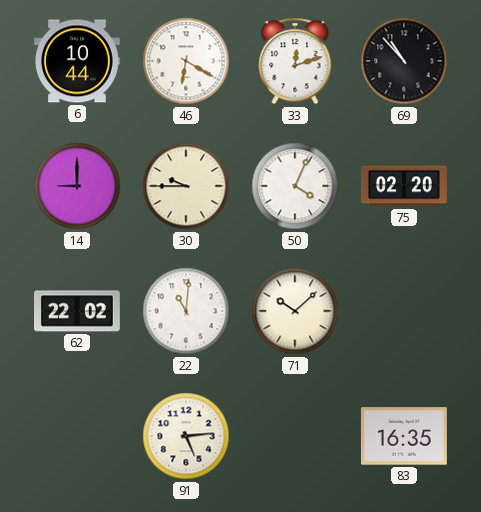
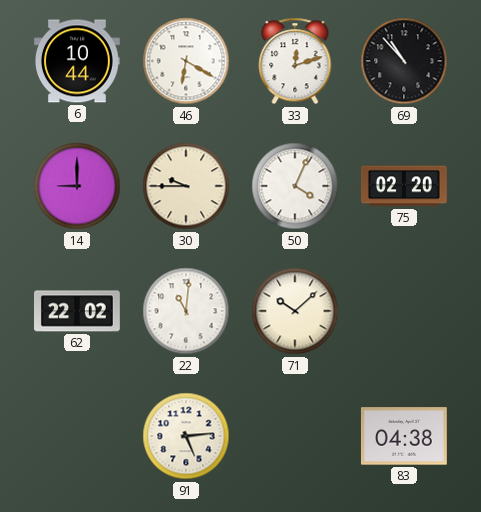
83: 16:35 -> 04:38
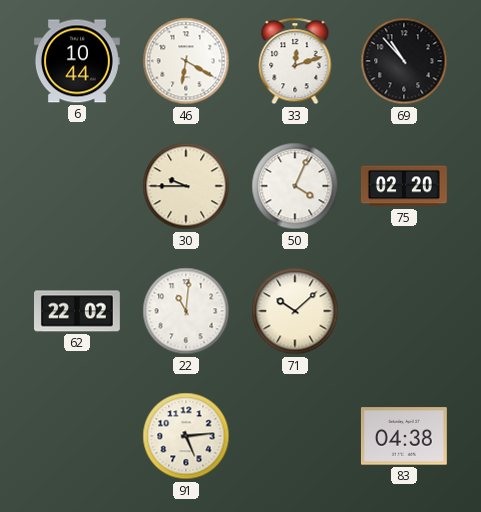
14: 9:00 -> none
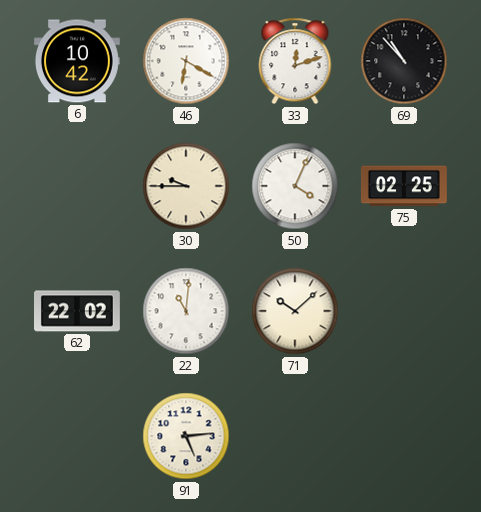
6: 10:44 -> 10:42
75: 02:20 -> 02:25
83: 04:38 -> none
